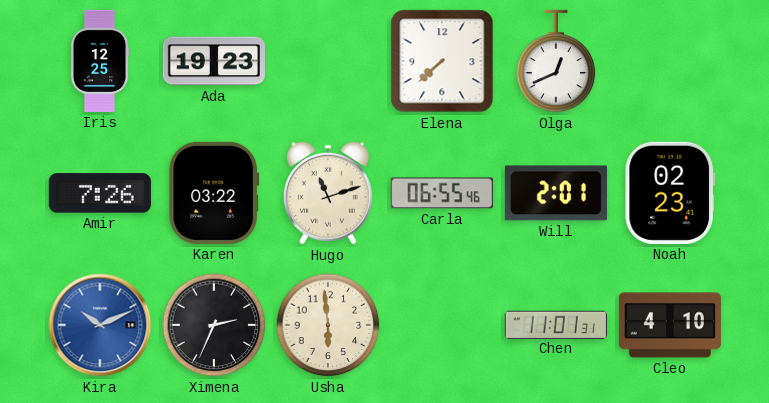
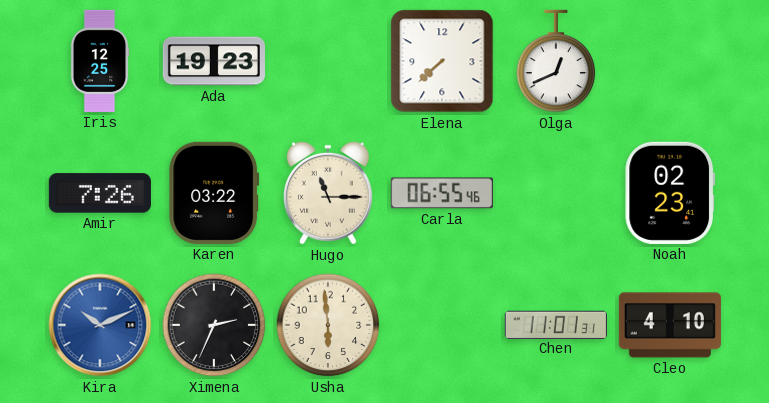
Hugo: 11:12 -> 11:15
Will: 2:01 -> none
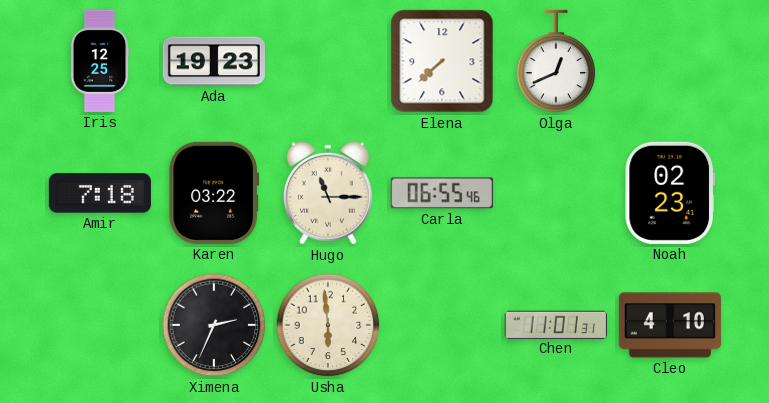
Amir: 7:26 -> 7:18
Kira: 10:11 -> none
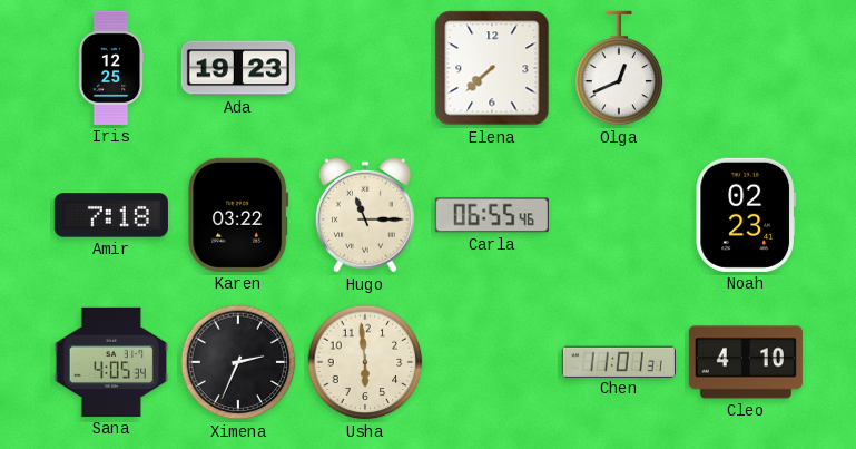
Sana: none -> 4:05
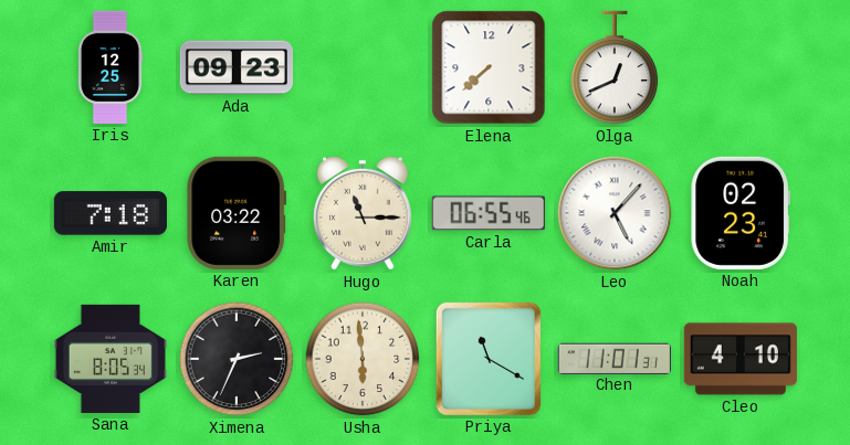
Ada: 19:23 -> 09:23
Leo: none -> 5:07
Sana: 4:05 -> 8:05
Priya: none -> 11:20
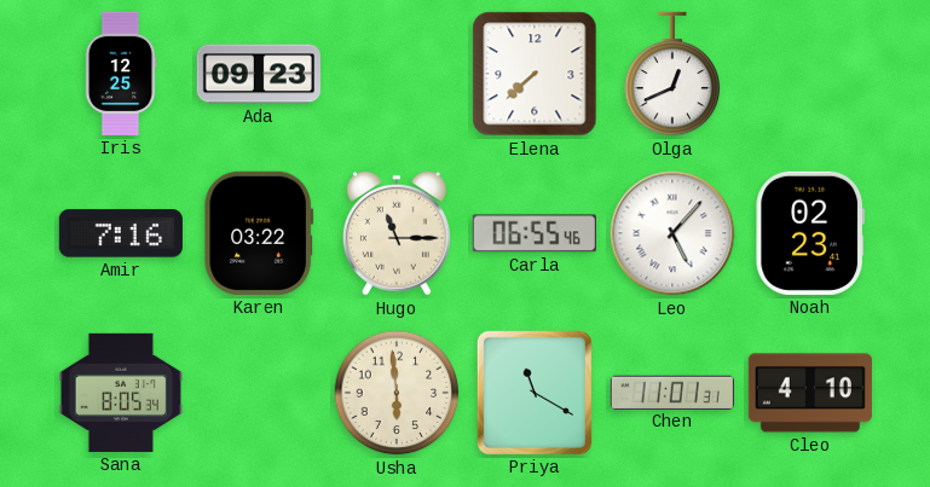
Amir: 7:18 -> 7:16
Ximena: 2:34 -> none
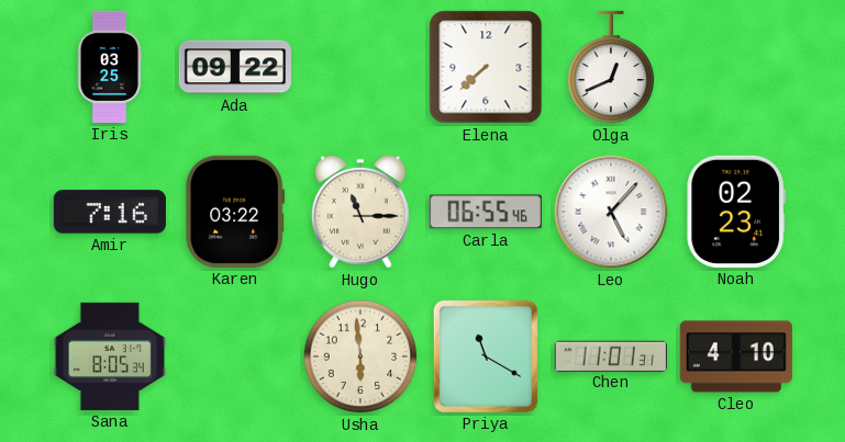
Iris: 12:25 -> 03:25
Ada: 09:23 -> 09:22
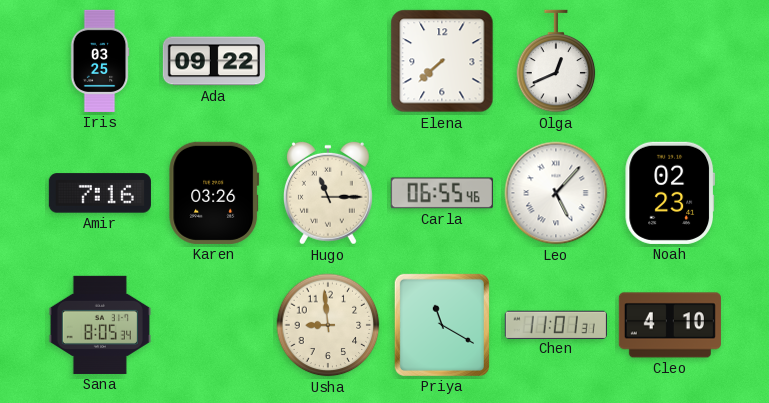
Karen: 03:22 -> 03:26
Usha: 5:59 -> 8:59
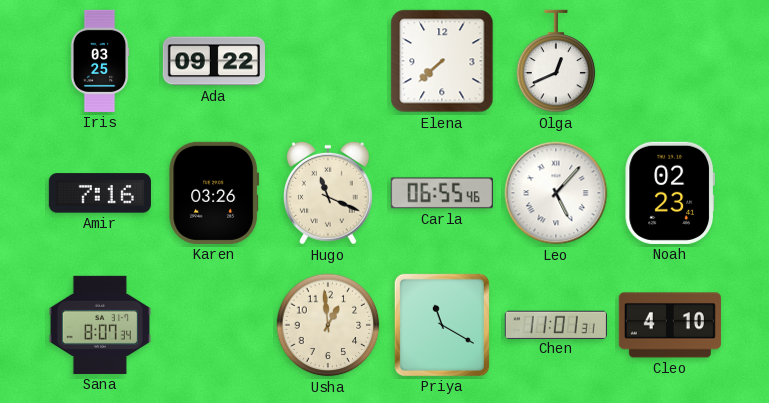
Hugo: 11:15 -> 11:19
Sana: 8:05 -> 8:07
Usha: 8:59 -> 12:59
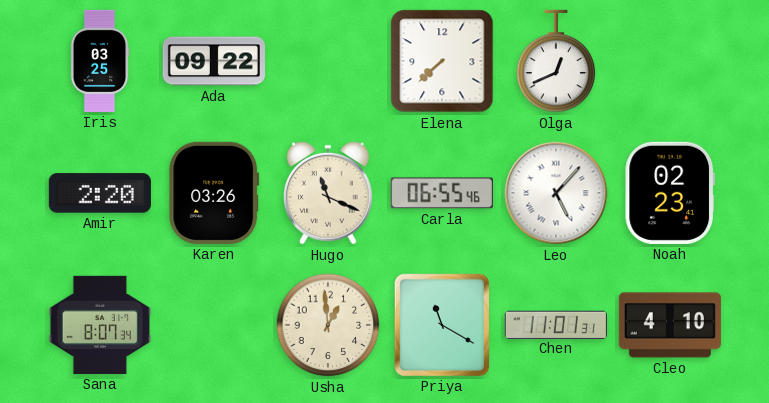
Amir: 7:16 -> 2:20
